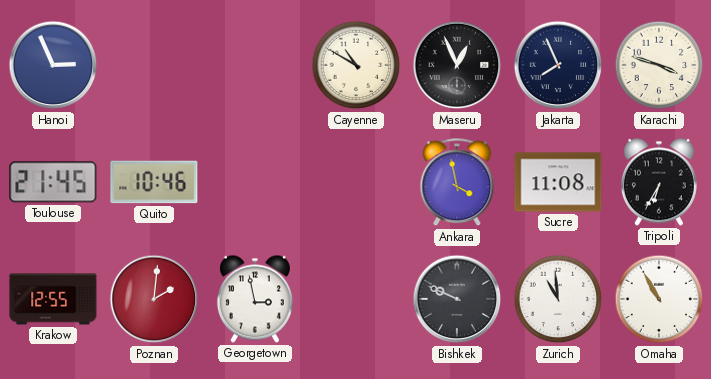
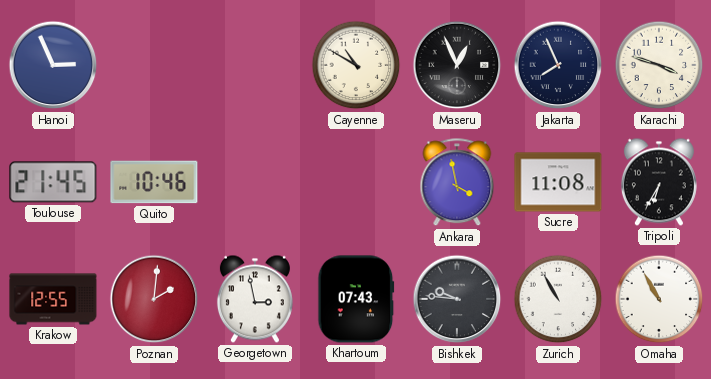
Khartoum: none -> 07:43
Bishkek: 9:49 -> 9:46
Zurich: 10:59 -> 10:55
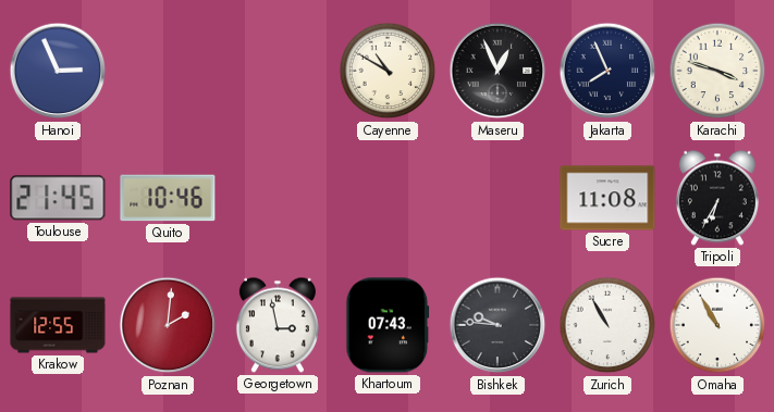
Ankara: 3:58 -> none
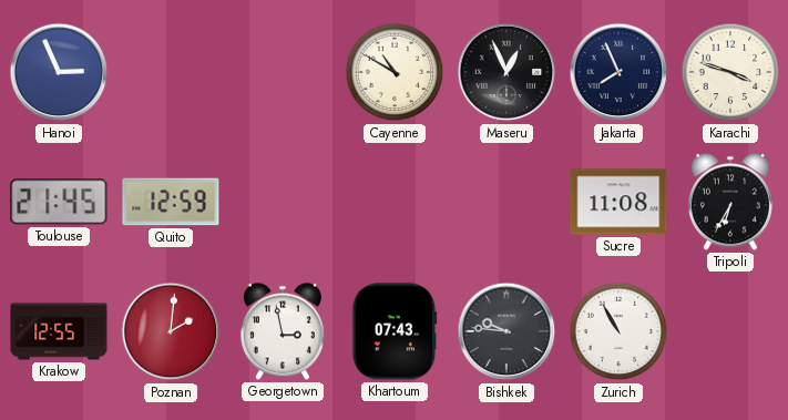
Quito: 10:46 -> 12:59
Omaha: 10:55 -> none
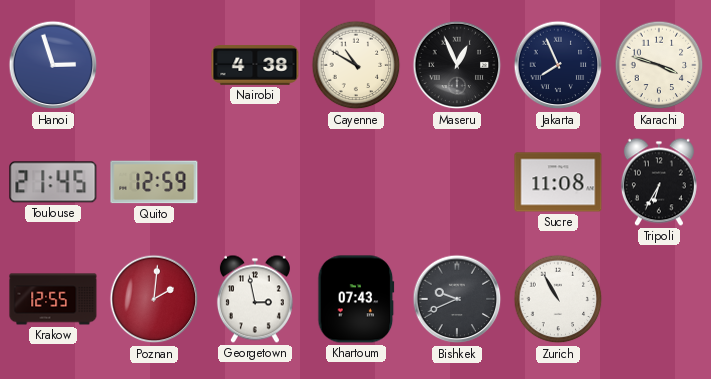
Hanoi: 2:56 -> 2:57
Nairobi: none -> 4:38
Bishkek: 9:46 -> 9:41
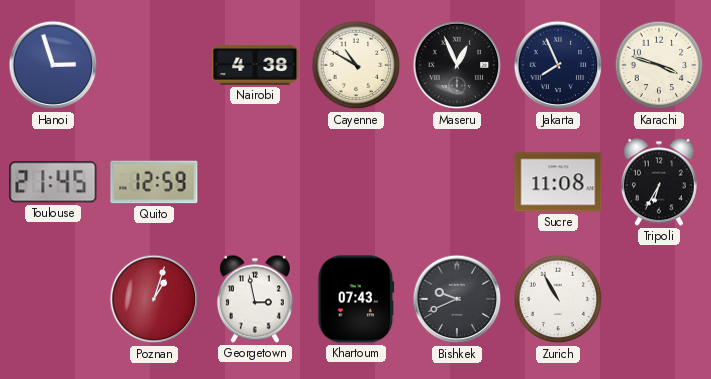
Krakow: 12:55 -> none
Poznan: 2:01 -> 1:03
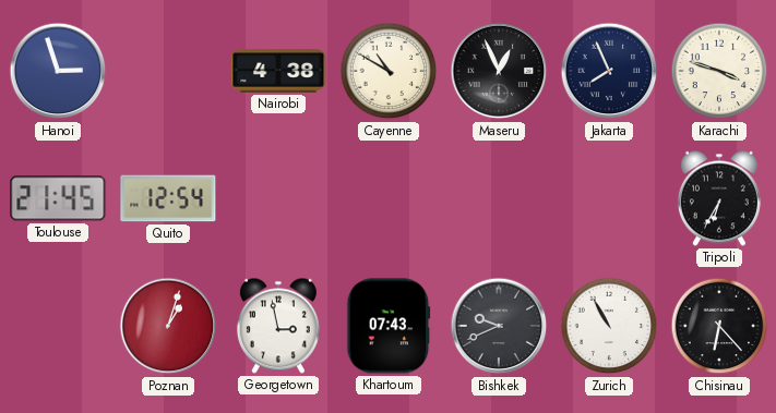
Quito: 12:59 -> 12:54
Sucre: 11:08 -> none
Chisinau: none -> 6:23
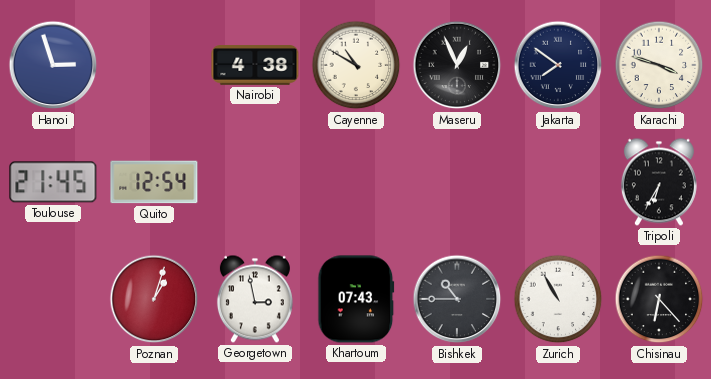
Jakarta: 7:56 -> 7:51
Bishkek: 9:41 -> 10:45
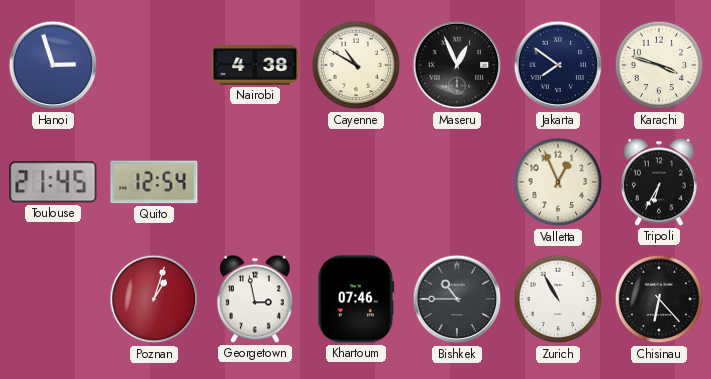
Valletta: none -> 12:56
Khartoum: 07:43 -> 07:46
